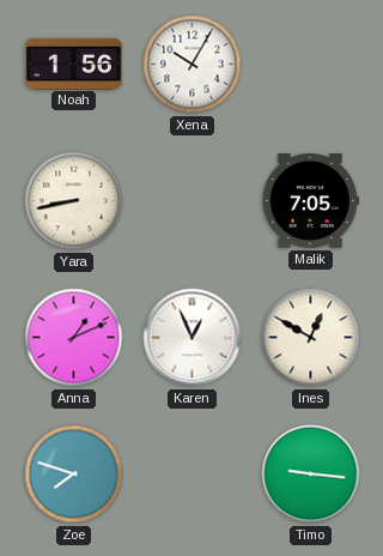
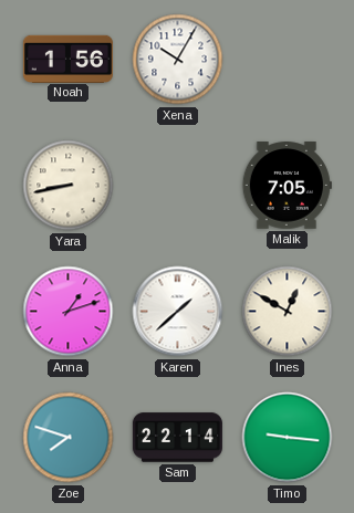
Anna: 1:11 -> 1:12
Karen: 12:56 -> 1:38
Sam: none -> 22:14
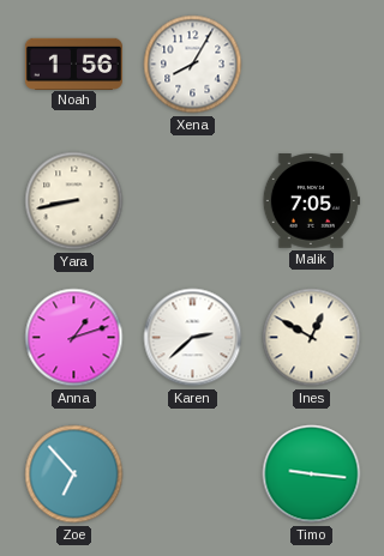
Xena: 10:05 -> 8:05
Karen: 1:38 -> 2:38
Zoe: 7:48 -> 6:53
Sam: 22:14 -> none
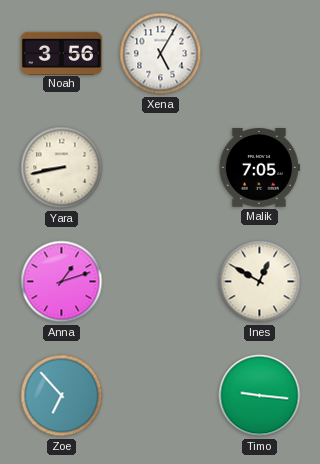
Noah: 1:56 -> 3:56
Xena: 8:05 -> 5:05
Karen: 2:38 -> none
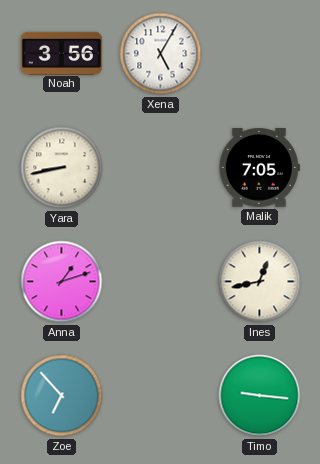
Ines: 12:50 -> 12:43
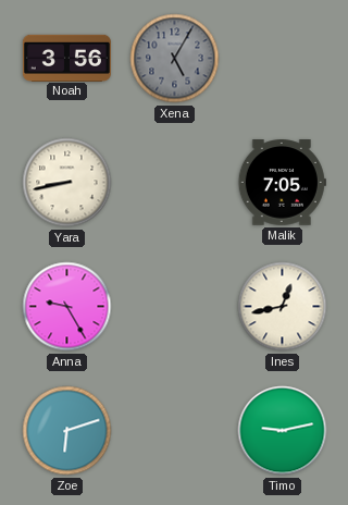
Xena dial: white -> grey
Anna: 1:12 -> 9:25
Zoe: 6:53 -> 6:12
Timo: 9:16 -> 9:13
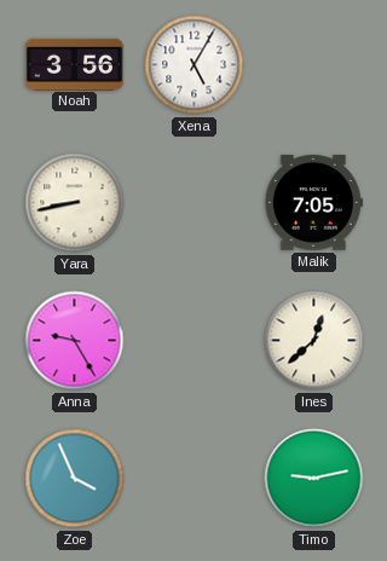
Xena dial: grey -> white
Ines: 12:43 -> 12:38
Zoe: 6:12 -> 3:56
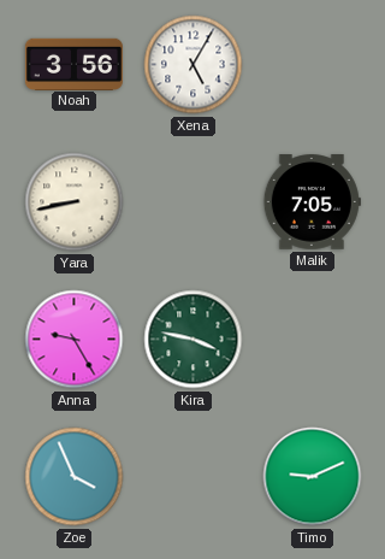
Kira: none -> 3:47
Ines: 12:38 -> none
Timo: 9:13 -> 9:11
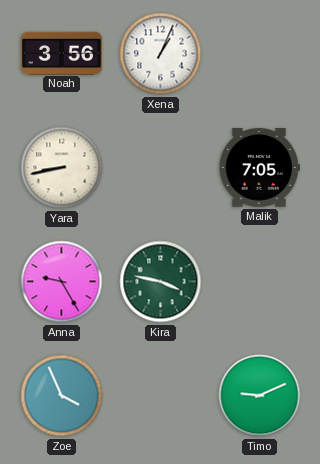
Xena: 5:05 -> 1:04
